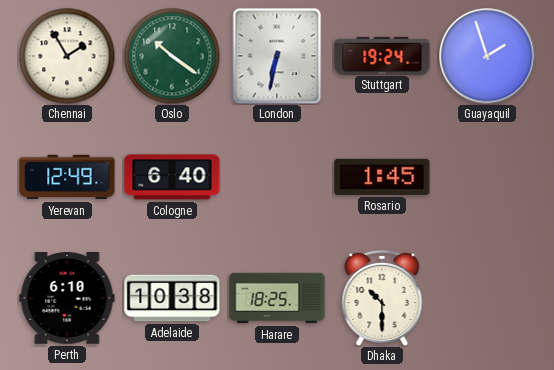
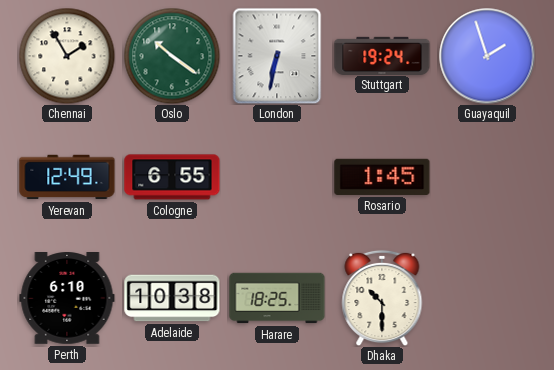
Cologne: 6:40 -> 6:55
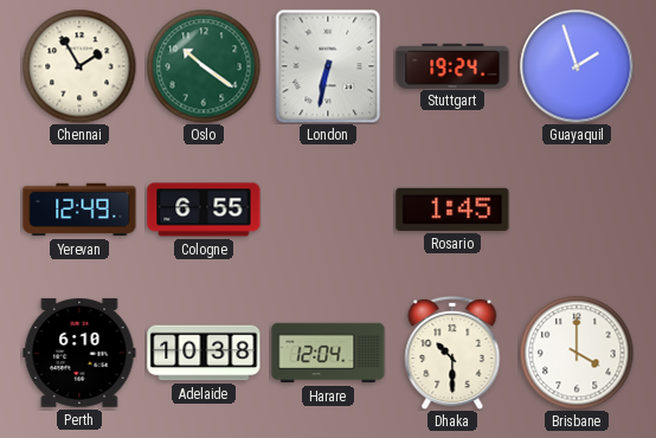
Harare: 18:25 -> 12:04
Brisbane: none -> 4:00
